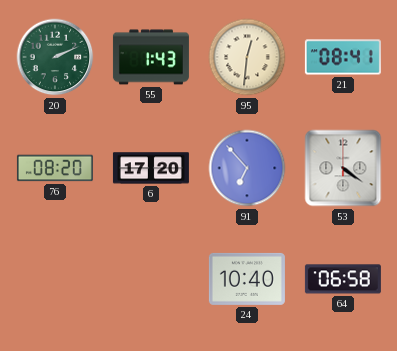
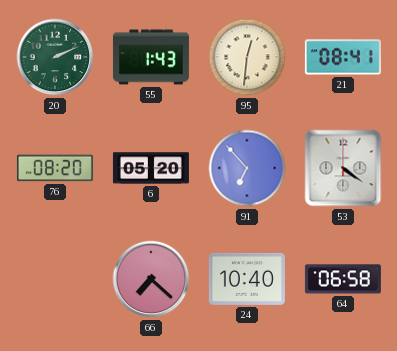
6: 17:20 -> 05:20
66: none -> 7:22
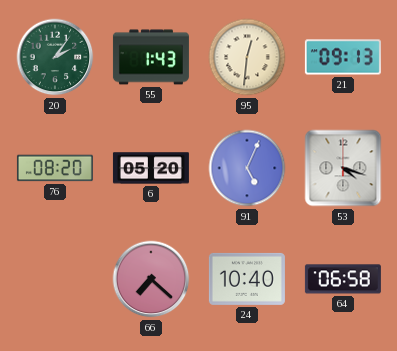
20: 2:11 -> 2:06
21: 08:41 -> 09:13
91: 6:53 -> 5:04
53: 4:21 -> 4:18
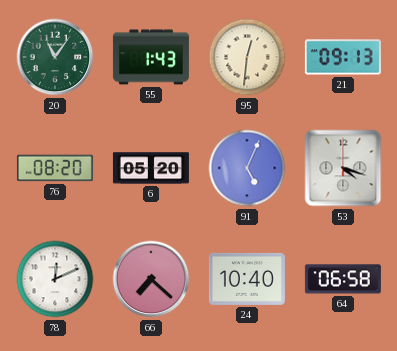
20: 2:06 -> 11:06
78: none -> 12:11
